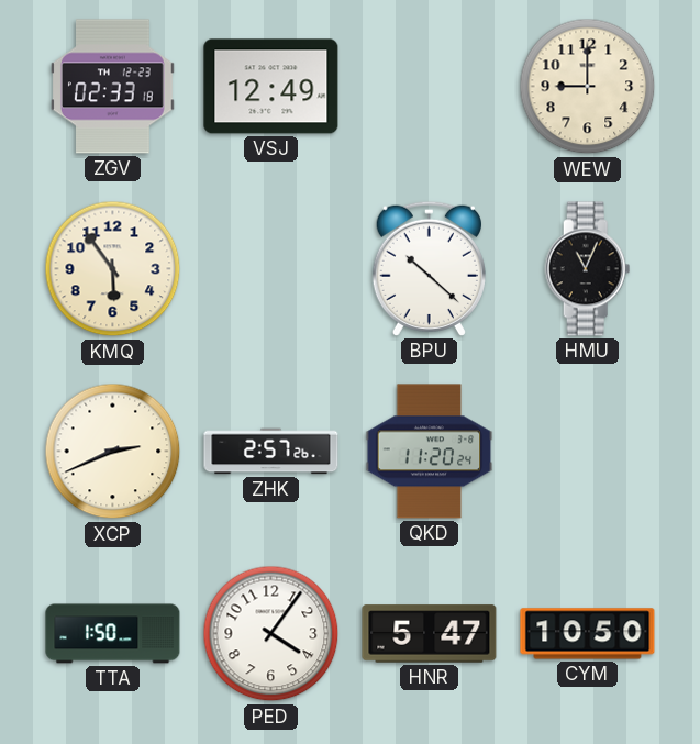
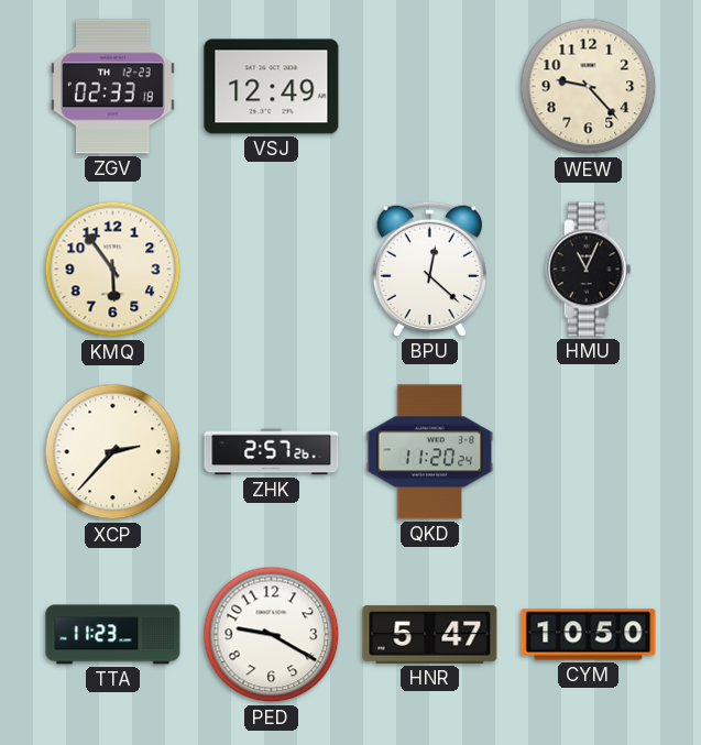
WEW: 9:00 -> 9:23
BPU: 10:22 -> 12:22
XCP: 2:41 -> 2:37
TTA: 1:50 -> 11:23
PED: 4:06 -> 9:20
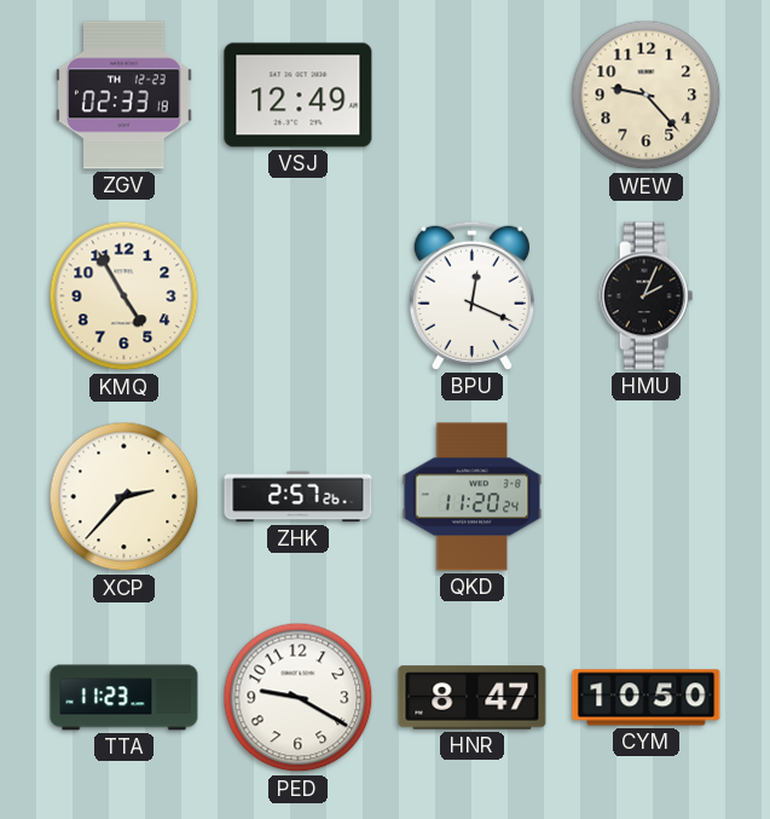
KMQ: 5:54 -> 4:55
BPU: 12:22 -> 12:19
HMU: 11:04 -> 2:04
HNR: 5:47 -> 8:47
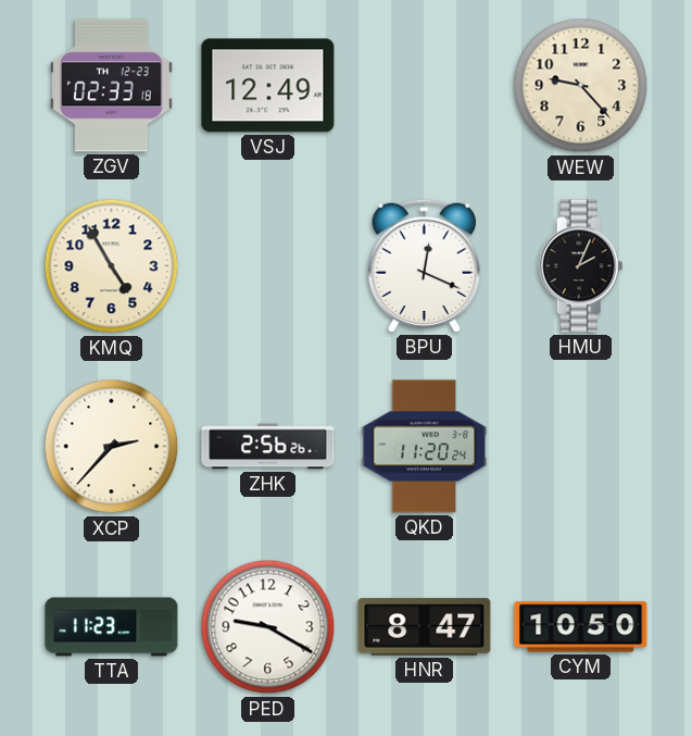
ZHK: 2:57 -> 2:56
